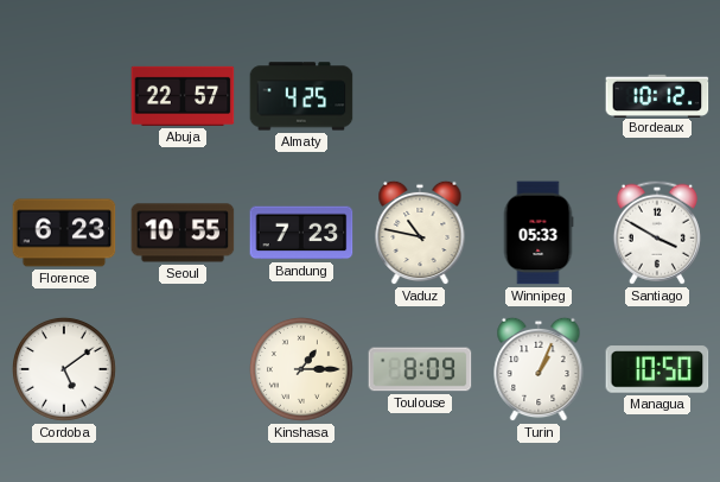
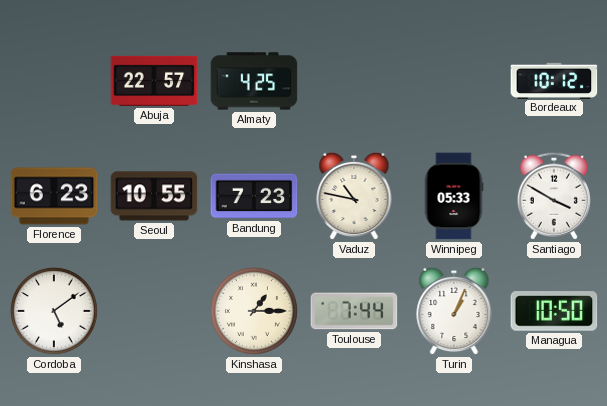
Toulouse: 8:09 -> 7:44
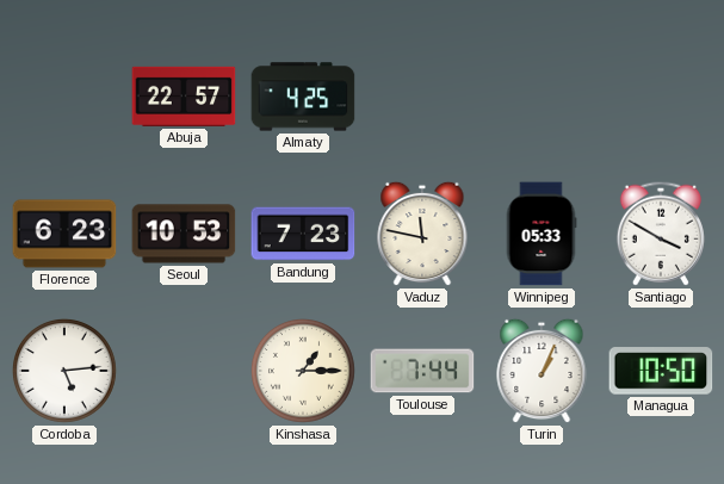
Bordeaux: 10:12 -> none
Seoul: 10:55 -> 10:53
Vaduz: 10:47 -> 11:47
Cordoba: 5:09 -> 5:14
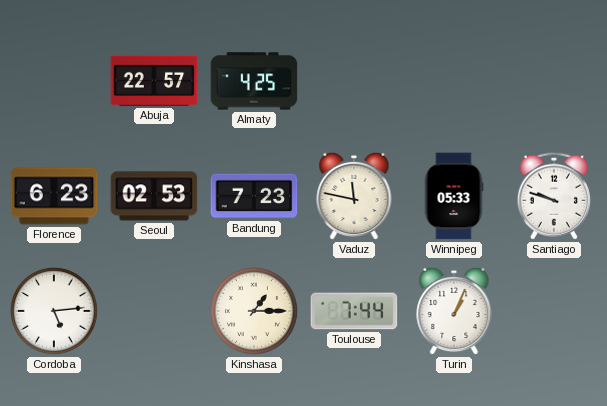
Seoul: 10:53 -> 02:53
Santiago: 3:50 -> 9:48
Managua: 10:50 -> none
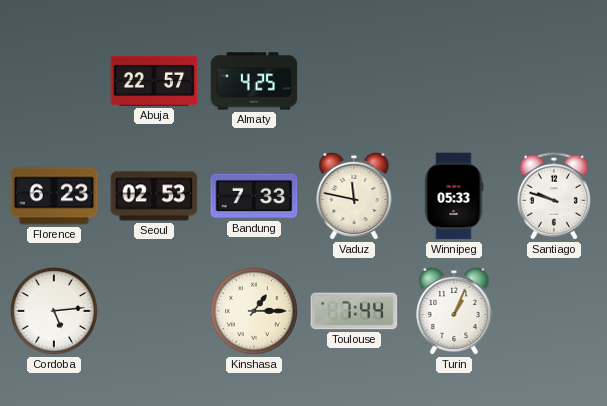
Bandung: 7:23 -> 7:33
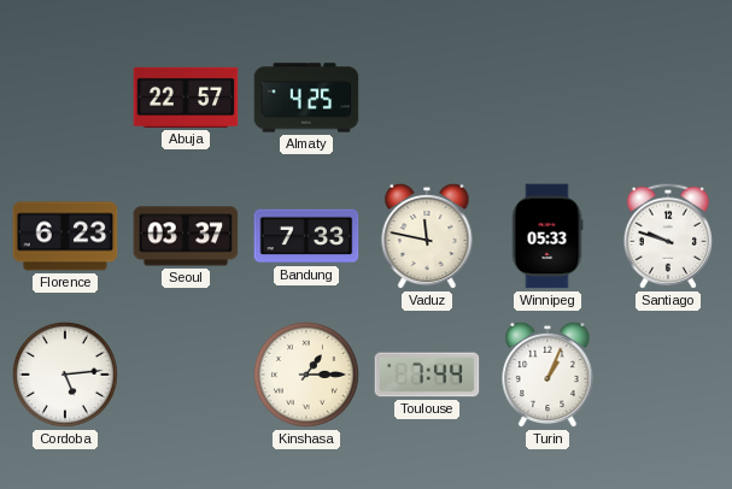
Seoul: 02:53 -> 03:37
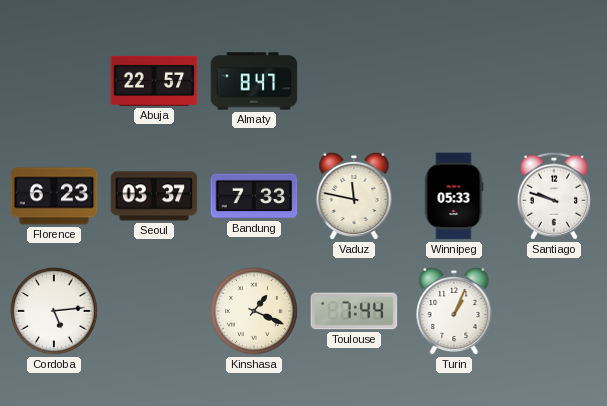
Almaty: 4:25 -> 8:47
Kinshasa: 1:15 -> 1:19
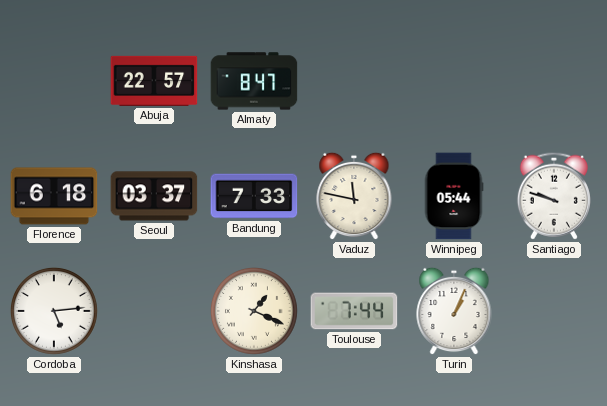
Florence: 6:23 -> 6:18
Winnipeg: 05:33 -> 05:44
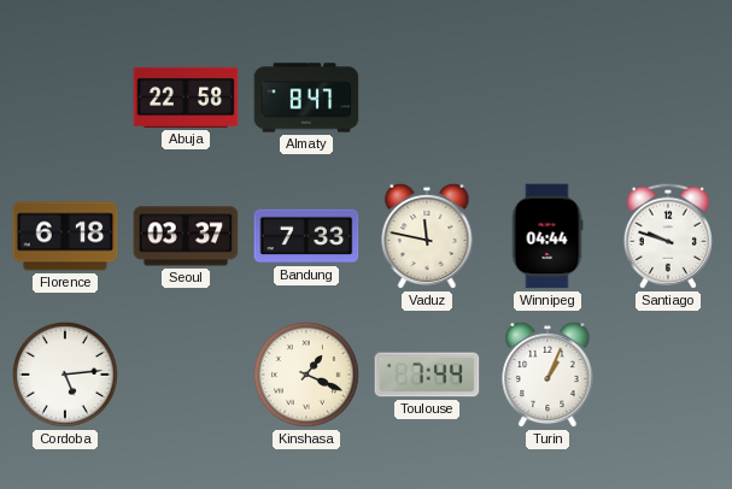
Abuja: 22:57 -> 22:58
Winnipeg: 05:44 -> 04:44
